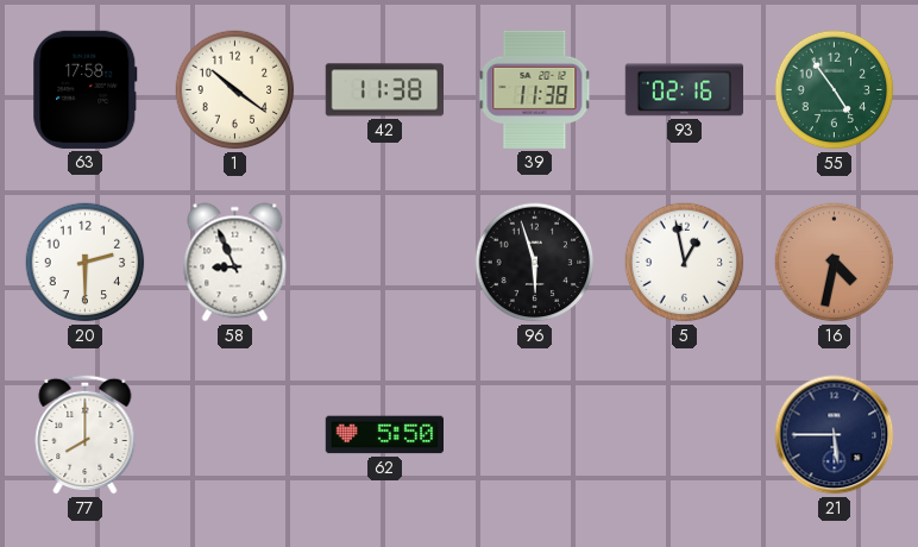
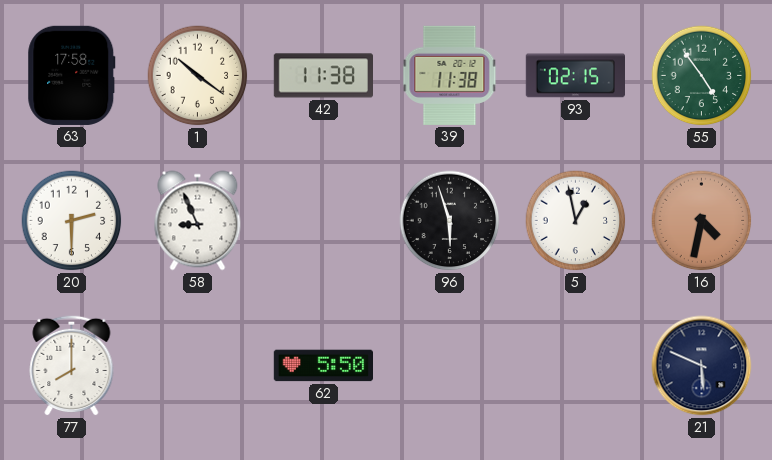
93: 02:16 -> 02:15
21: 5:45 -> 5:49
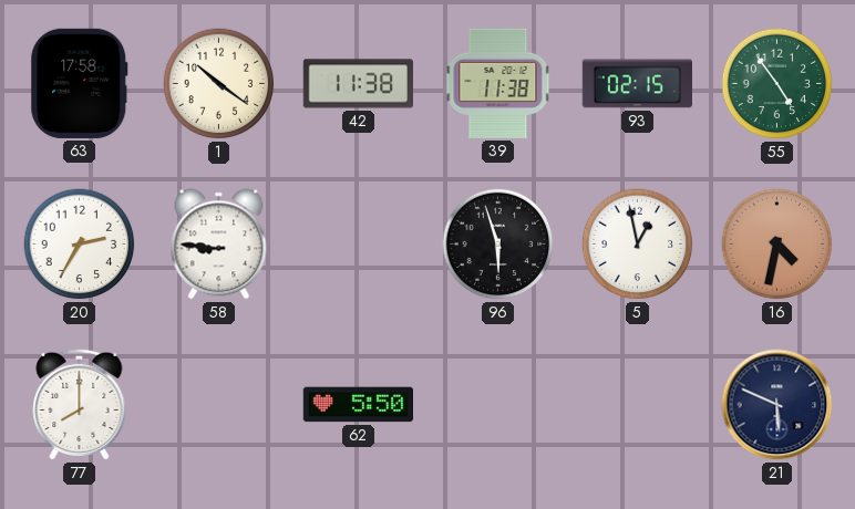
20: 2:30 -> 2:35
58: 8:56 -> 8:46
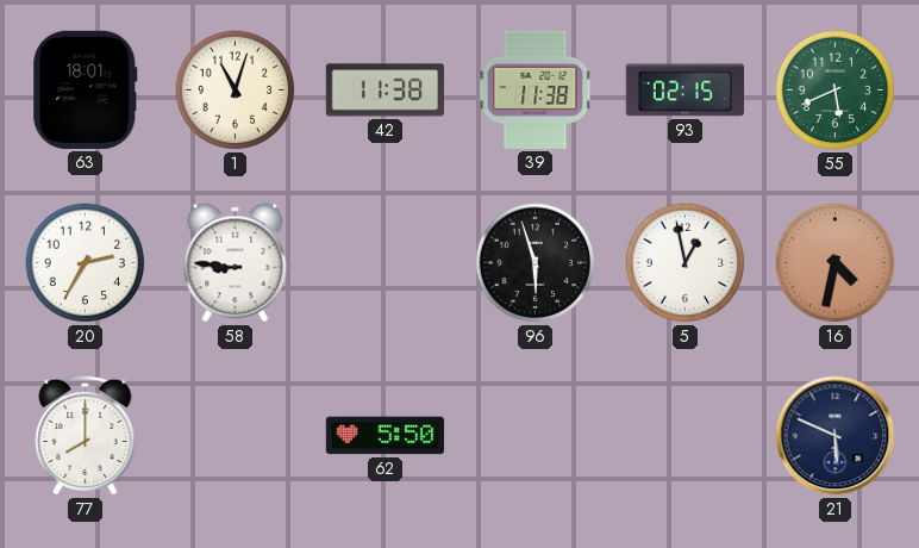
63: 17:58 -> 18:01
1: 10:21 -> 11:03
55: 4:54 -> 5:41
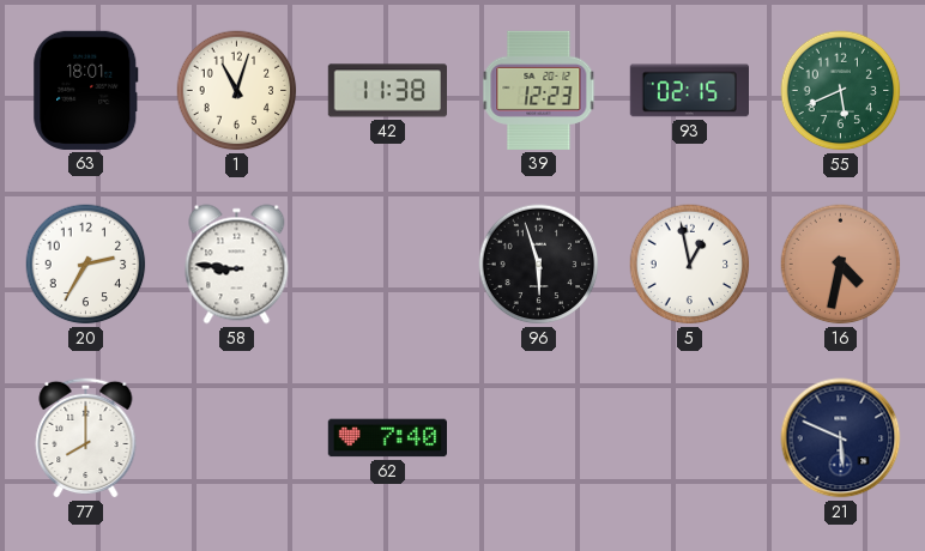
39: 11:38 -> 12:23
62: 5:50 -> 7:40
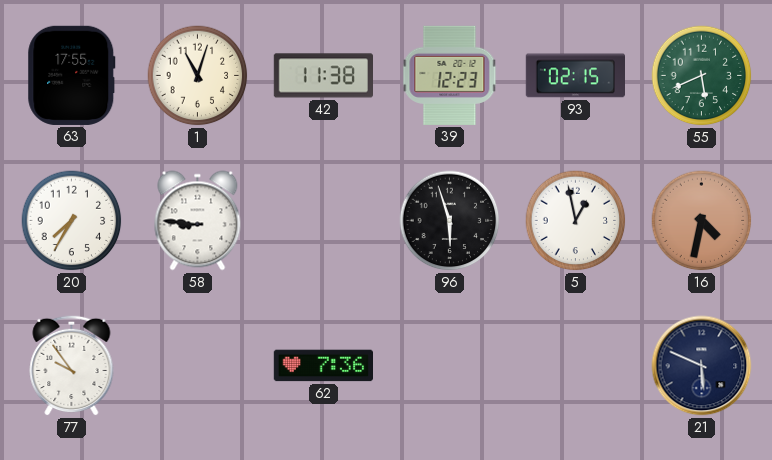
63: 18:01 -> 17:55
20: 2:35 -> 7:35
77: 8:00 -> 9:54
62: 7:40 -> 7:36
